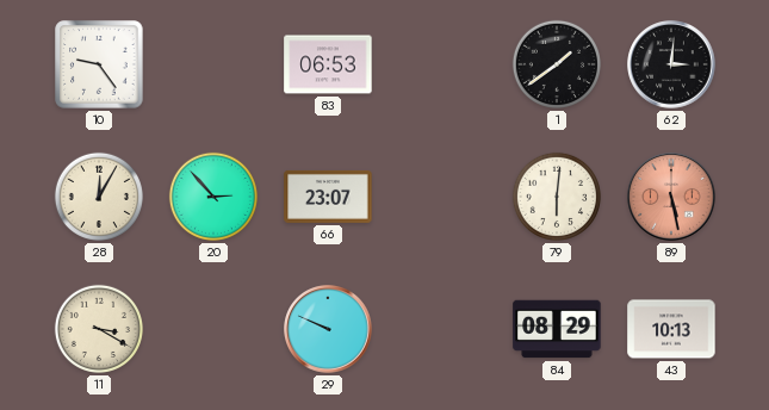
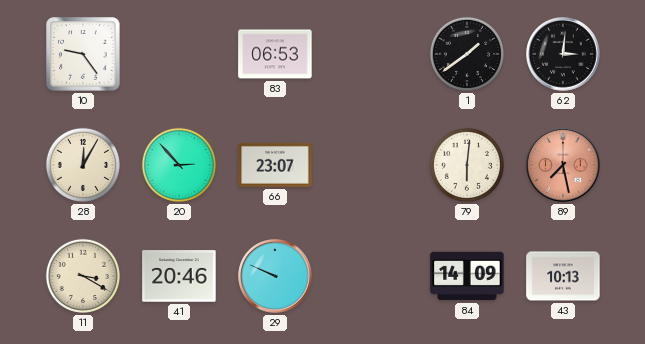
89: 5:28 -> 7:28
41: none -> 20:46
84: 08:29 -> 14:09
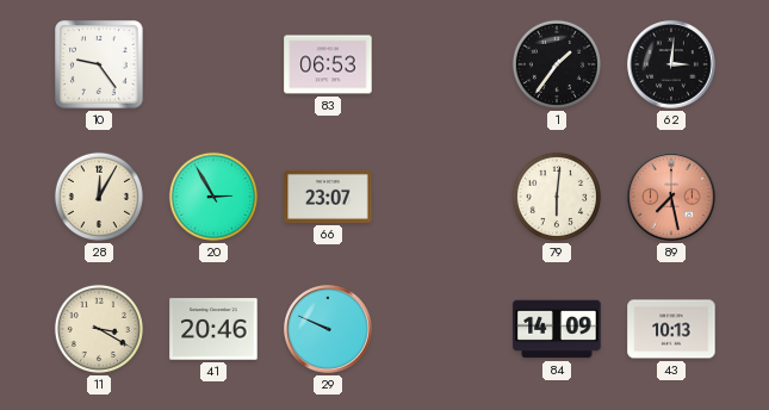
1: 1:39 -> 1:36
20: 2:53 -> 2:55
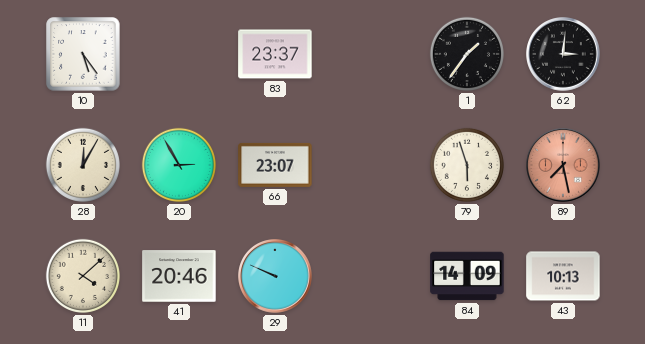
10: 9:24 -> 5:24
83: 06:53 -> 23:37
79: 6:01 -> 5:57
11: 3:20 -> 4:08
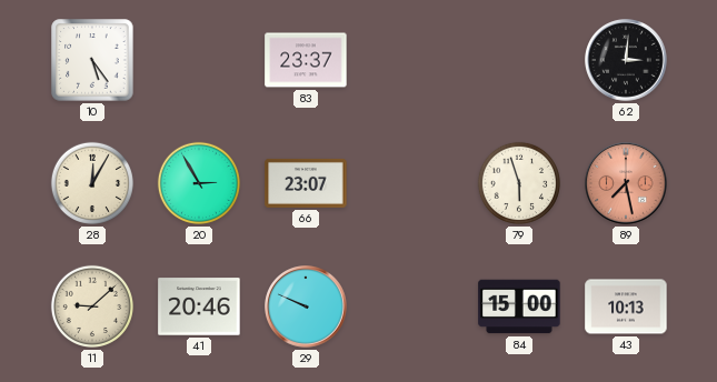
1: 1:36 -> none
11: 4:08 -> 9:08
84: 14:09 -> 15:00
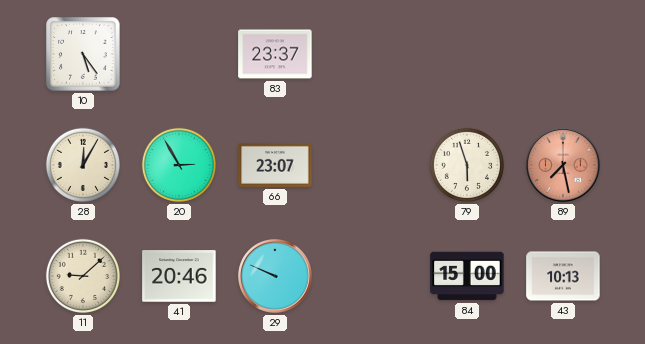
62: 3:01 -> none
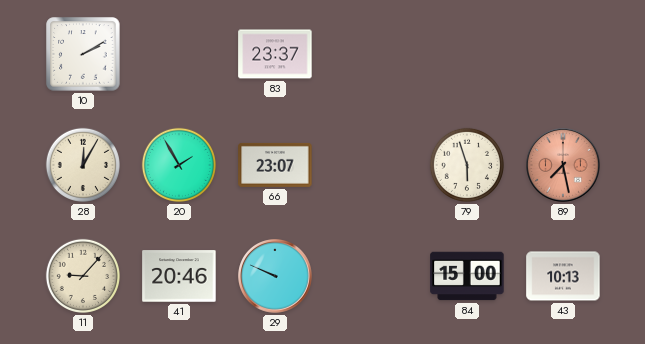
10: 5:24 -> 2:10
20: 2:55 -> 1:55
11: 9:08 -> 9:07
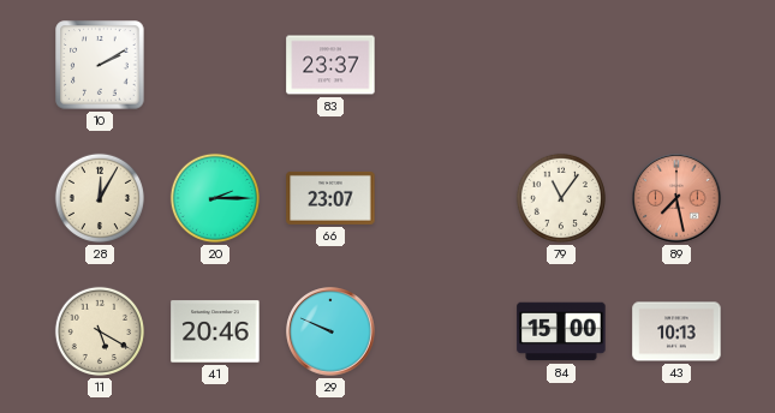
20: 1:55 -> 2:15
79: 5:57 -> 11:06
11: 9:07 -> 5:20
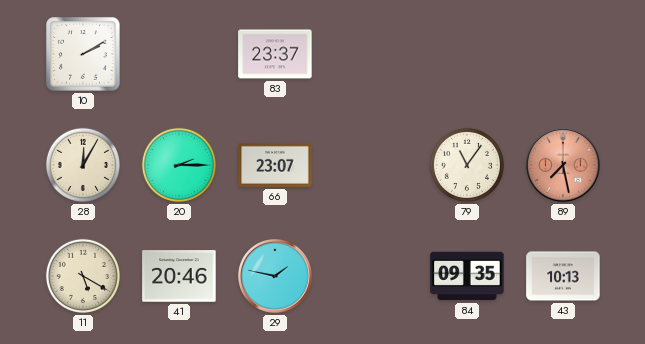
29: 9:49 -> 1:47
84: 15:00 -> 09:35
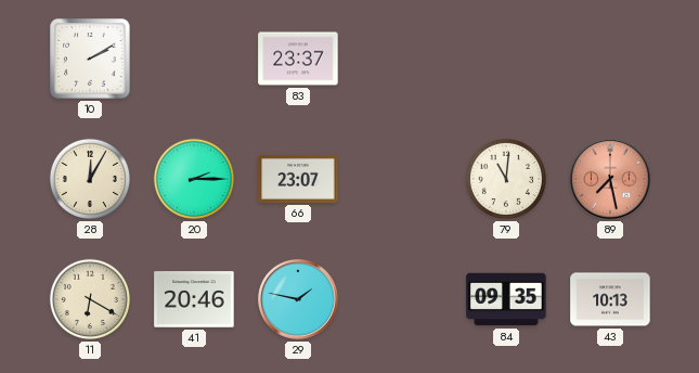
79: 11:06 -> 11:01
11: 5:20 -> 6:20
